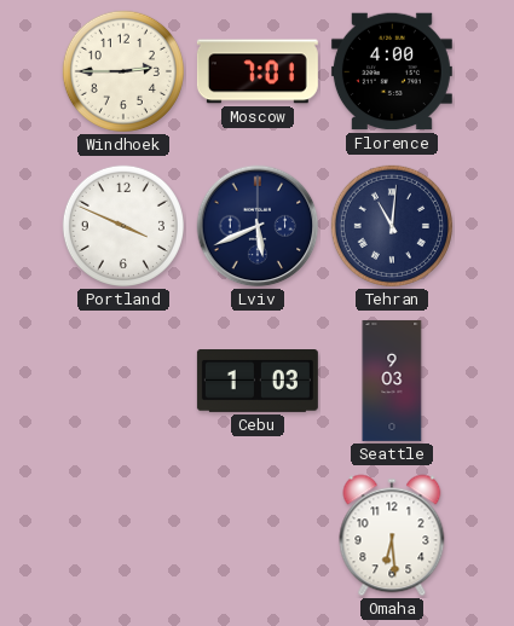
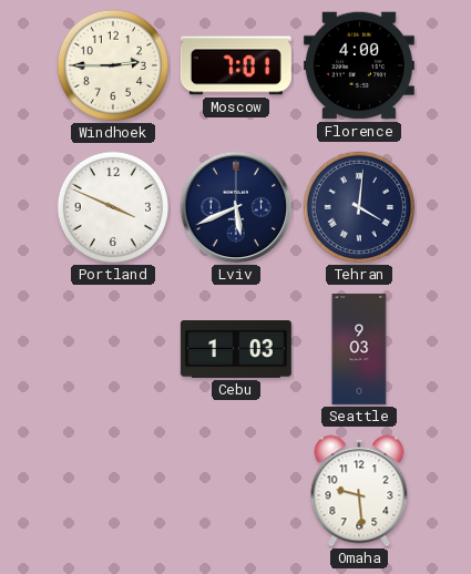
Tehran: 11:01 -> 4:01
Omaha: 6:29 -> 9:29
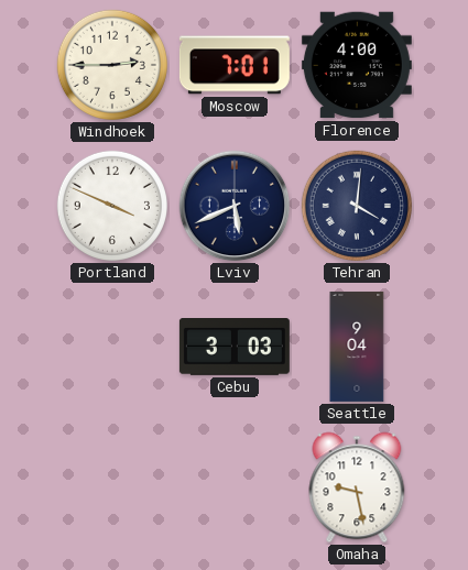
Cebu: 1:03 -> 3:03
Seattle: 9:03 -> 9:04
Omaha: 9:29 -> 9:28
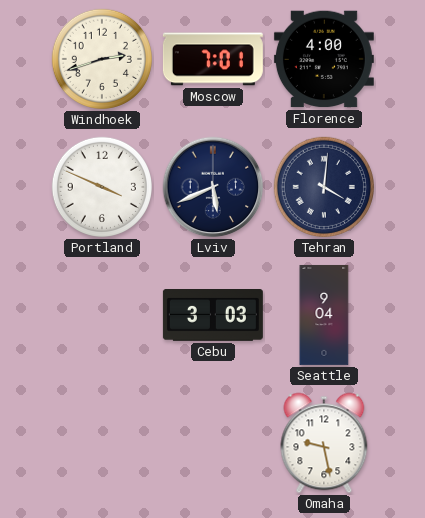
Windhoek: 2:45 -> 2:42
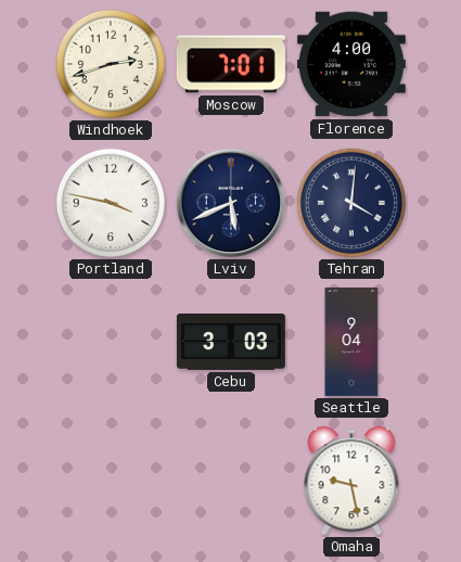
Portland: 3:49 -> 3:47
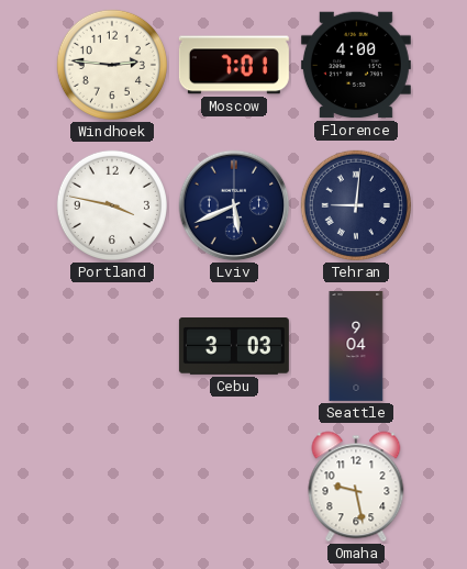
Windhoek: 2:42 -> 2:46
Tehran: 4:01 -> 9:01
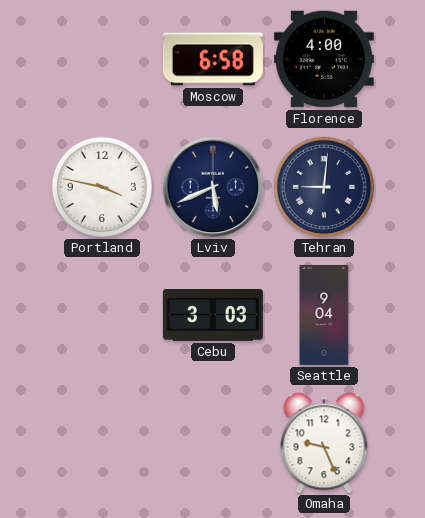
Windhoek: 2:46 -> none
Moscow: 7:01 -> 6:58
Omaha: 9:28 -> 9:26
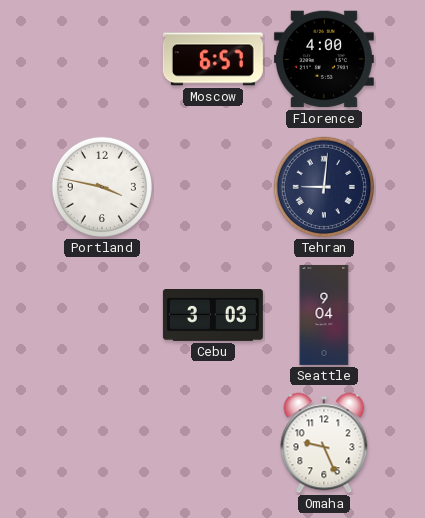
Moscow: 6:58 -> 6:57
Lviv: 5:41 -> none
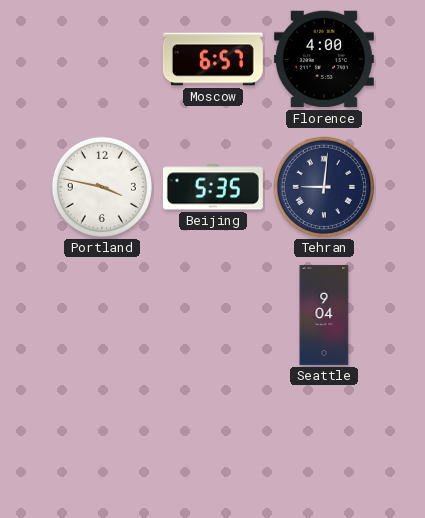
Beijing: none -> 5:35
Cebu: 3:03 -> none
Omaha: 9:26 -> none
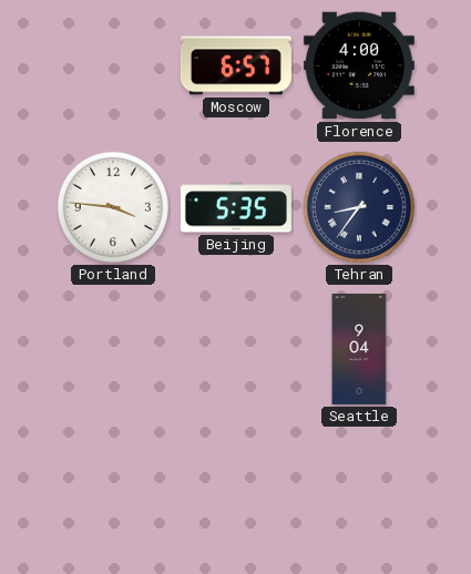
Portland: 3:47 -> 3:46
Tehran: 9:01 -> 8:36
